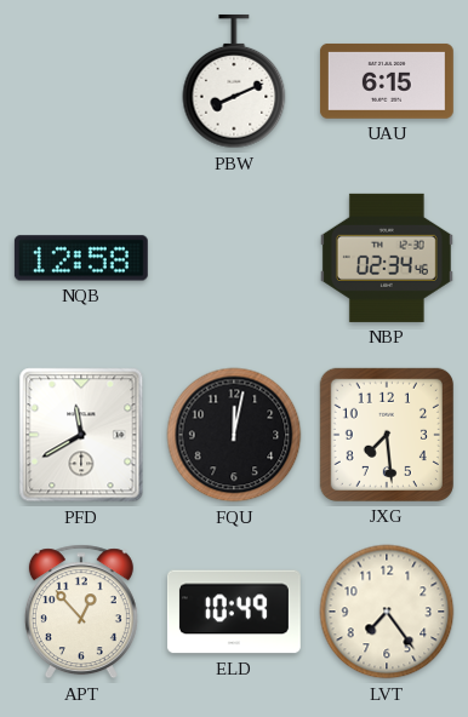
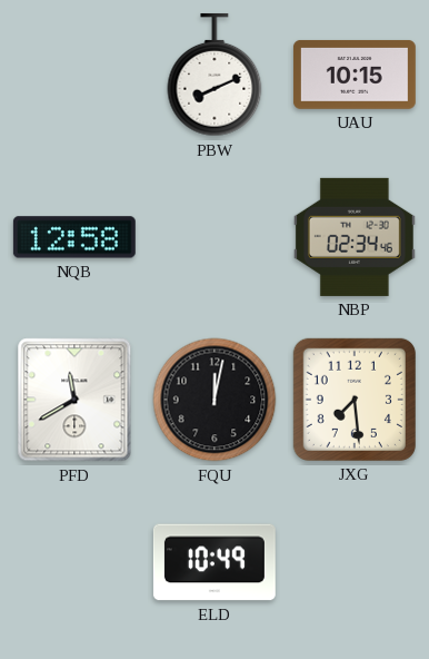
UAU: 6:15 -> 10:15
APT: 12:53 -> none
LVT: 7:24 -> none
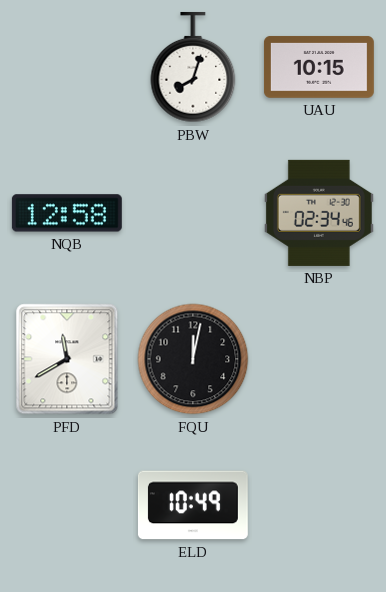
PBW: 8:11 -> 8:03
JXG: 7:29 -> none
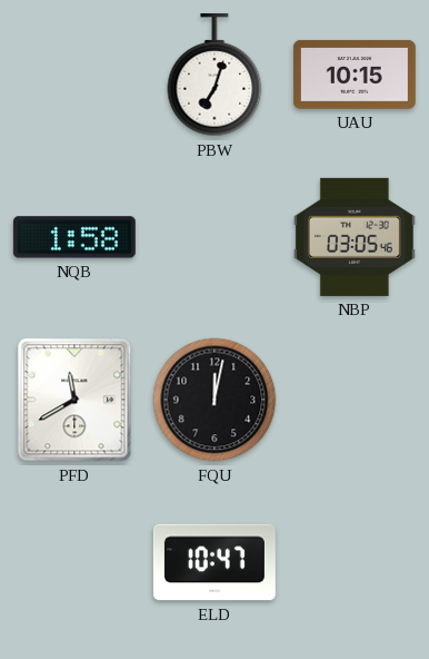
PBW: 8:03 -> 7:03
NQB: 12:58 -> 1:58
NBP: 02:34 -> 03:05
ELD: 10:49 -> 10:47
